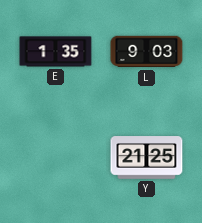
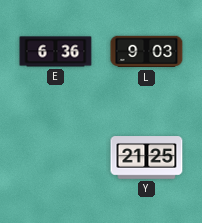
E: 1:35 -> 6:36
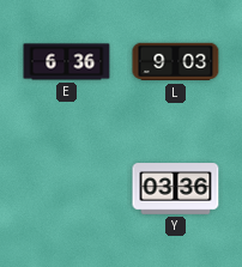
Y: 21:25 -> 03:36
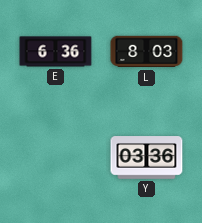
L: 9:03 -> 8:03
